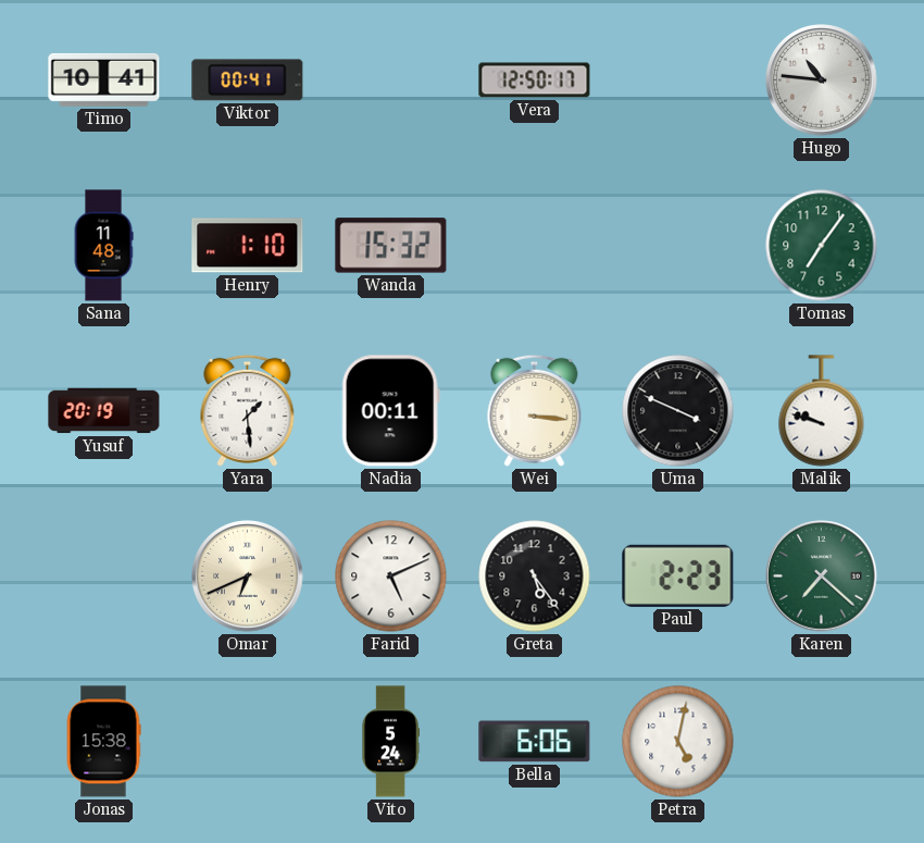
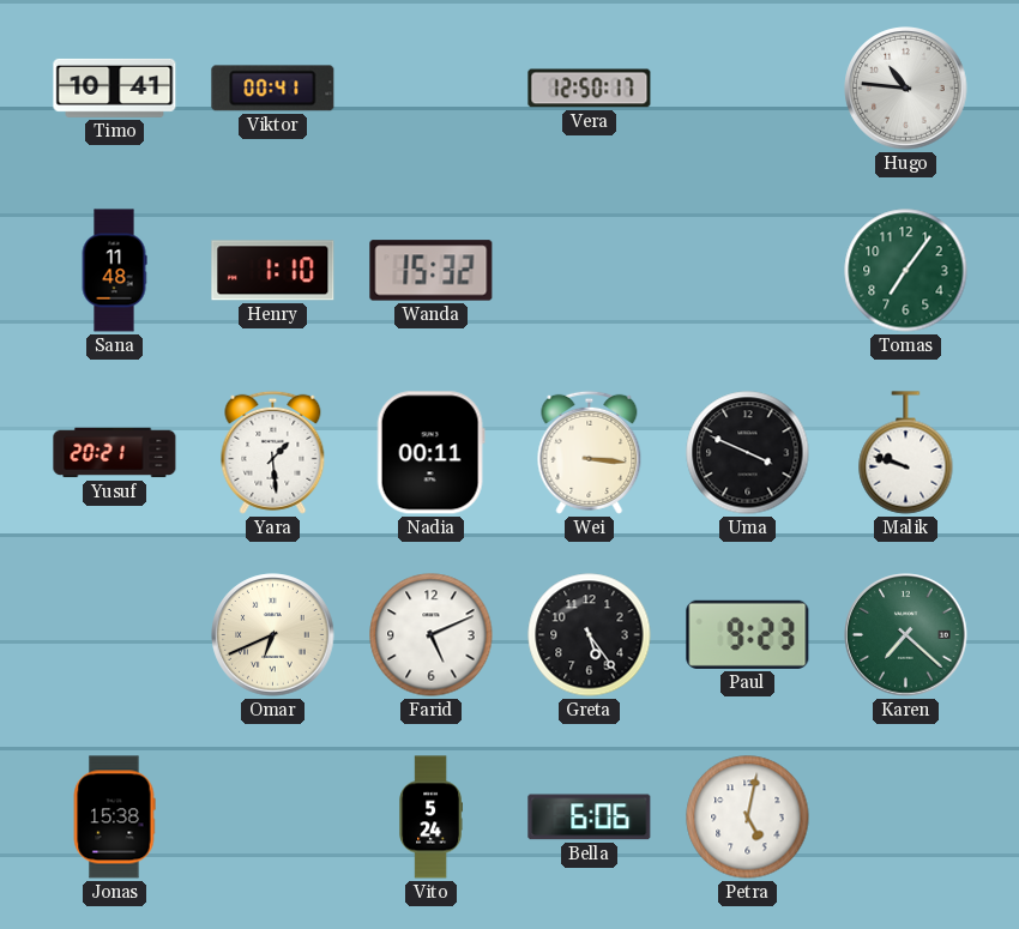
Yusuf: 20:19 -> 20:21
Paul: 2:23 -> 9:23
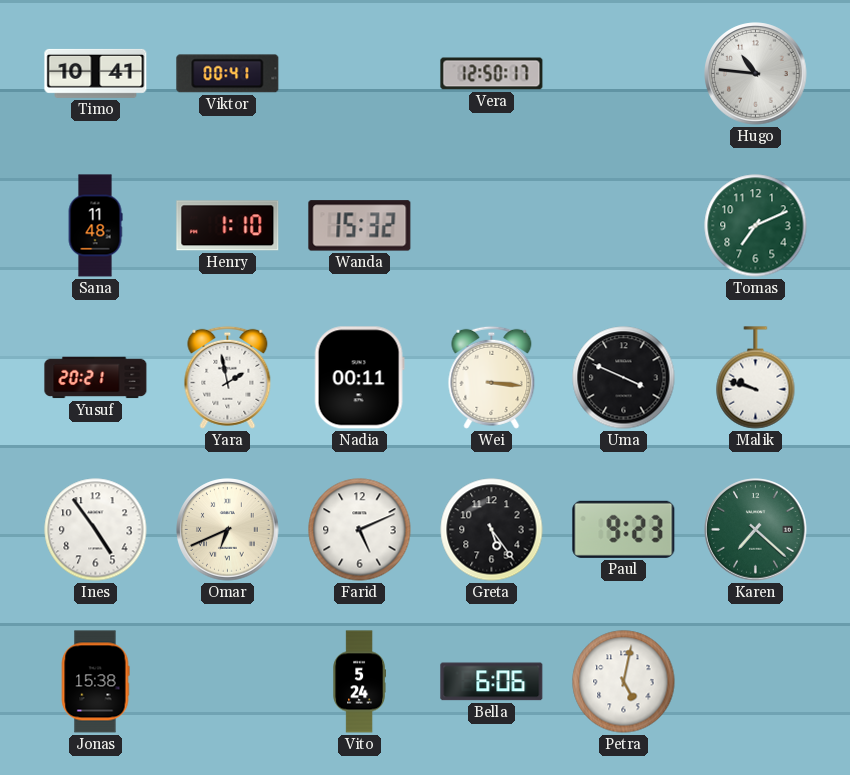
Tomas: 7:06 -> 7:11
Yara: 1:29 -> 1:58
Ines: none -> 4:54
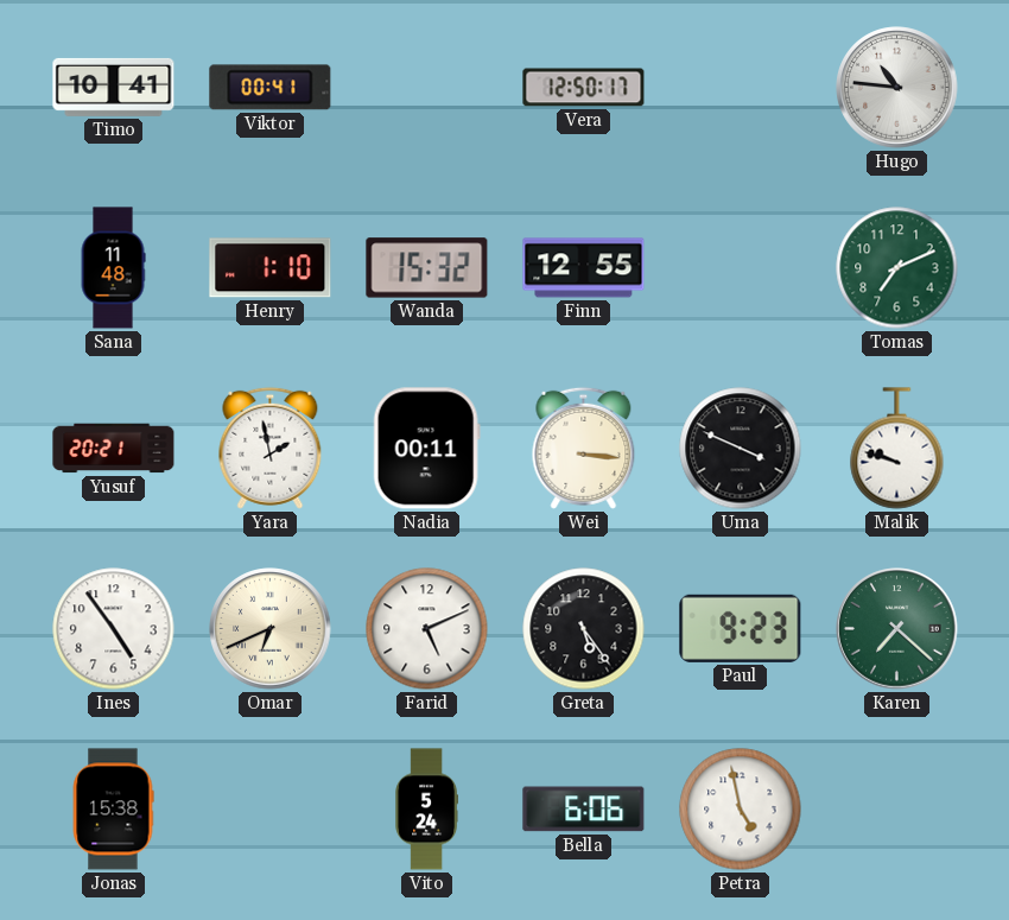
Finn: none -> 12:55
Petra: 5:02 -> 4:58
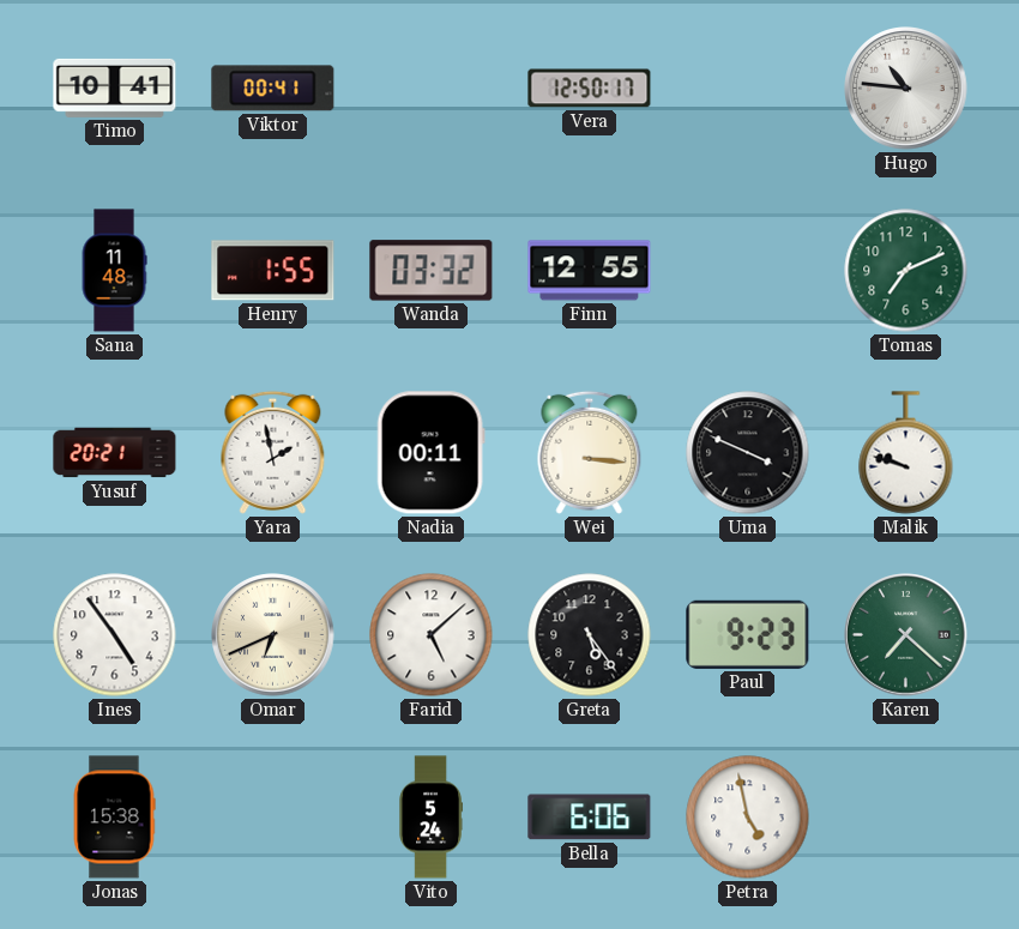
Henry: 1:10 -> 1:55
Wanda: 15:32 -> 03:32
Farid: 5:11 -> 5:08
